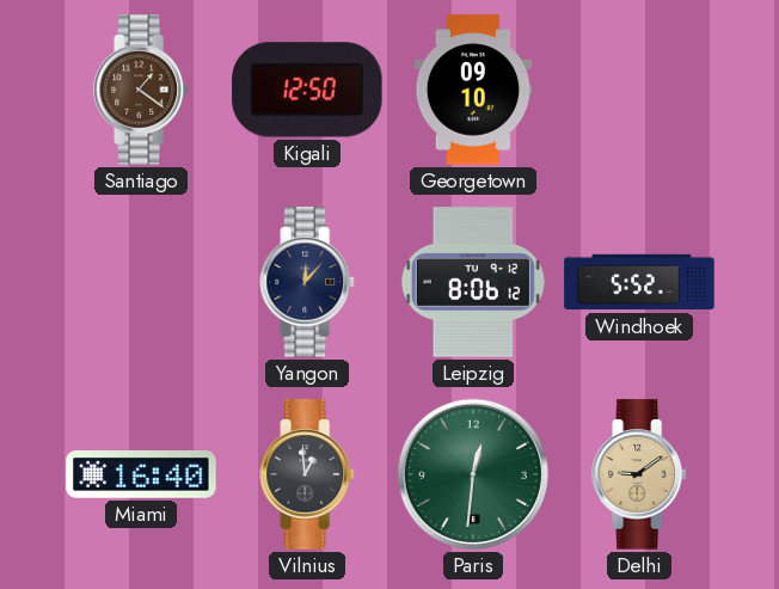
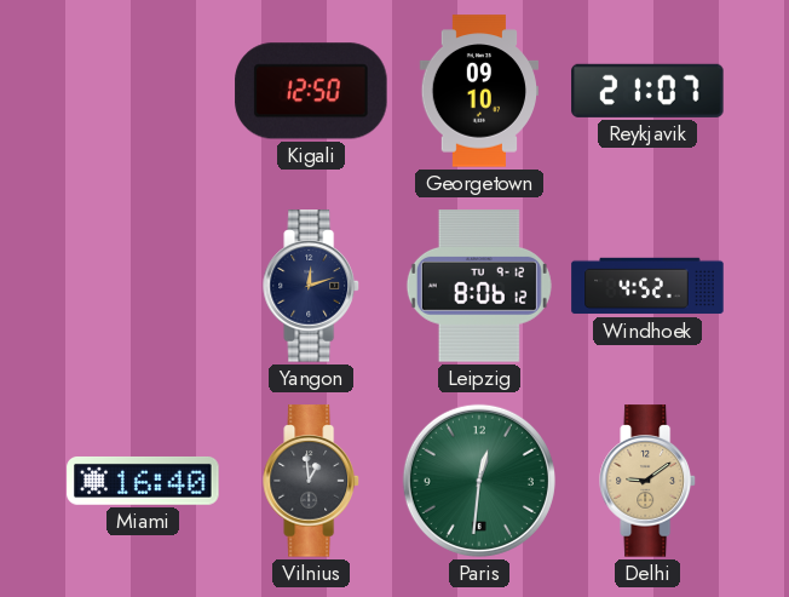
Santiago: 1:21 -> none
Reykjavik: none -> 21:07
Yangon: 12:07 -> 12:12
Windhoek: 5:52 -> 4:52
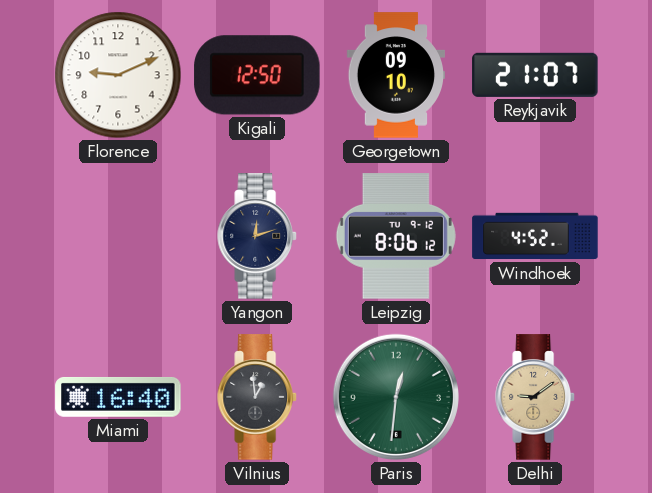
Florence: none -> 9:11
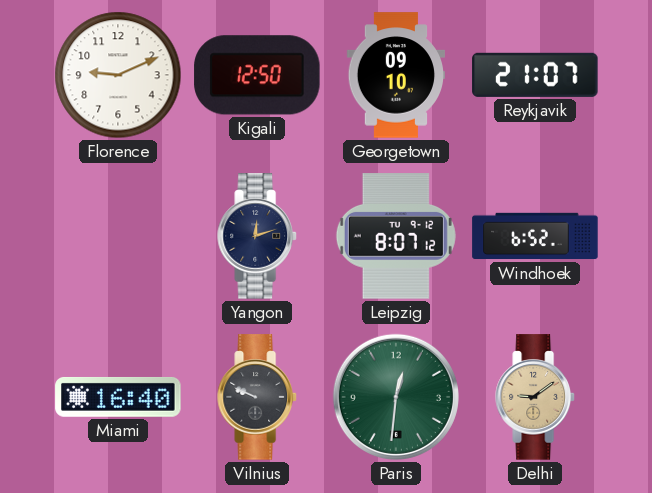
Leipzig: 8:06 -> 8:07
Windhoek: 4:52 -> 6:52
Vilnius: 12:59 -> 9:49
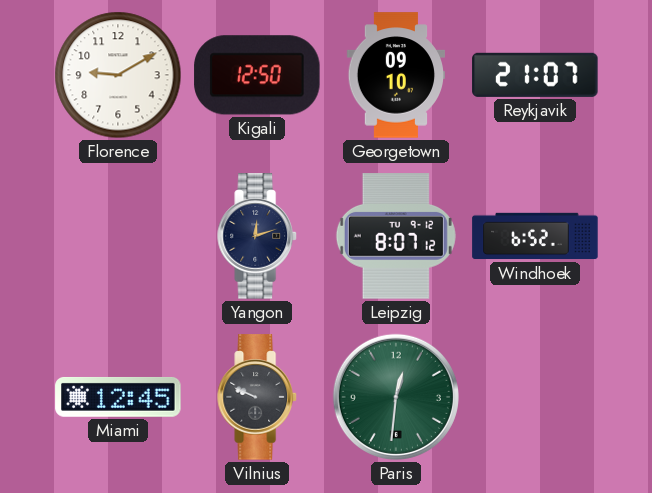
Florence: 9:11 -> 9:10
Miami: 16:40 -> 12:45
Delhi: 9:09 -> none
